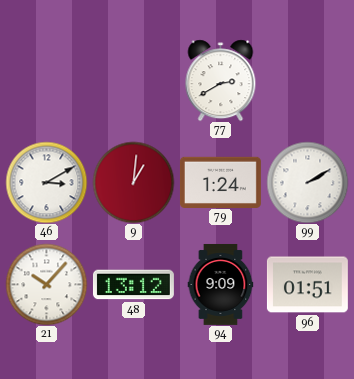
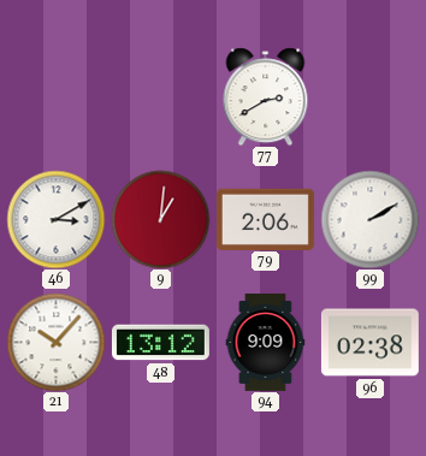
79: 1:24 -> 2:06
96: 01:51 -> 02:38
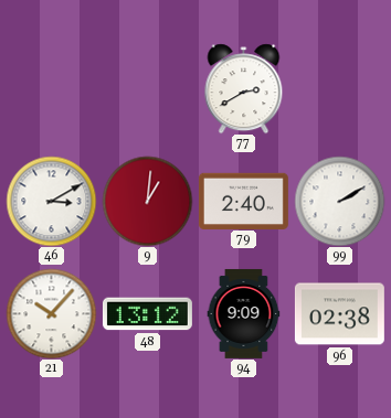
79: 2:06 -> 2:40
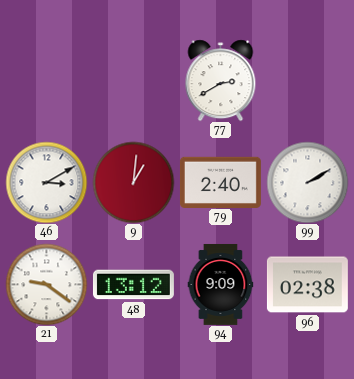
21: 10:07 -> 9:21
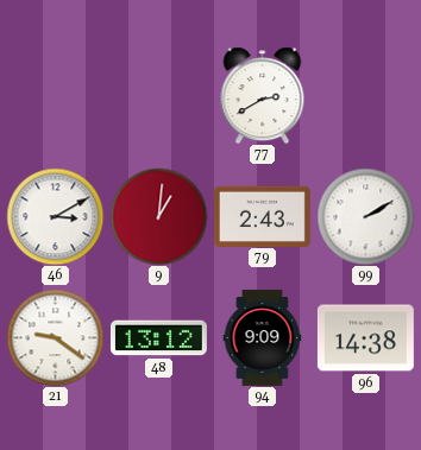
79: 2:40 -> 2:43
96: 02:38 -> 14:38
